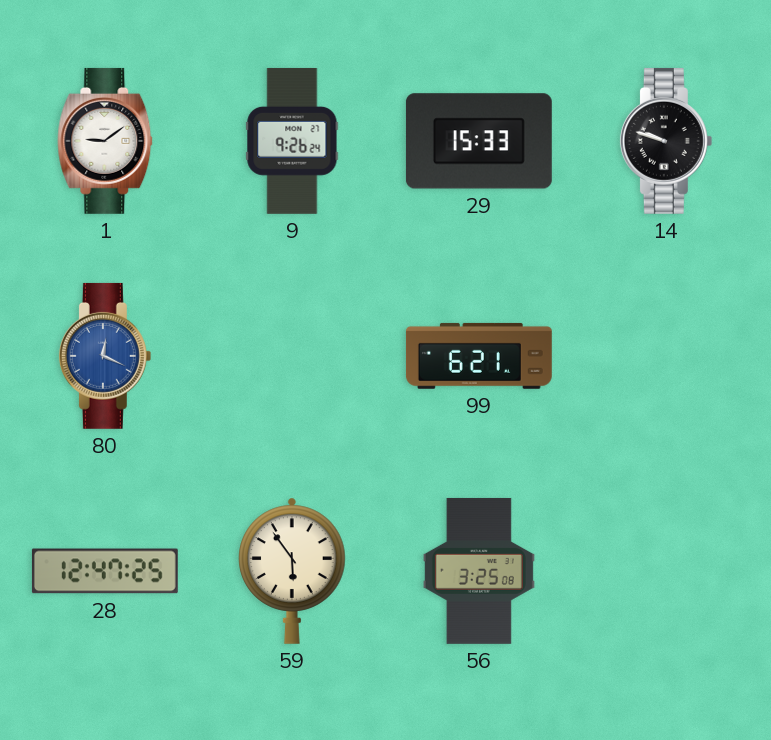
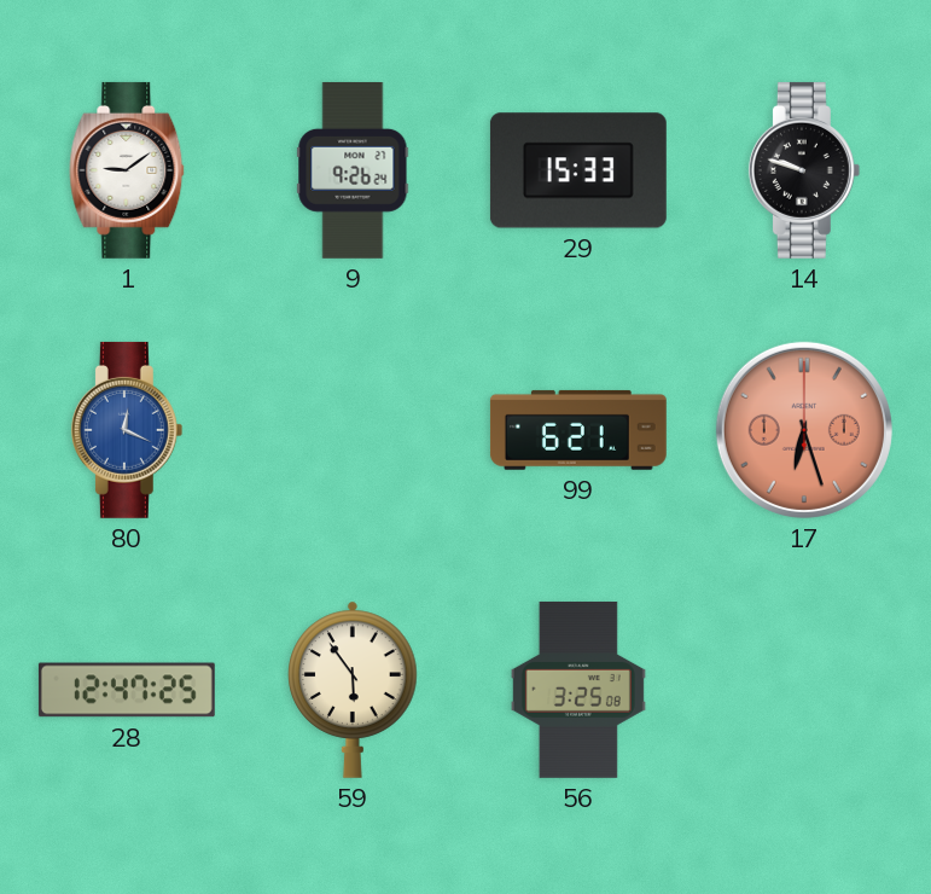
17: none -> 6:27
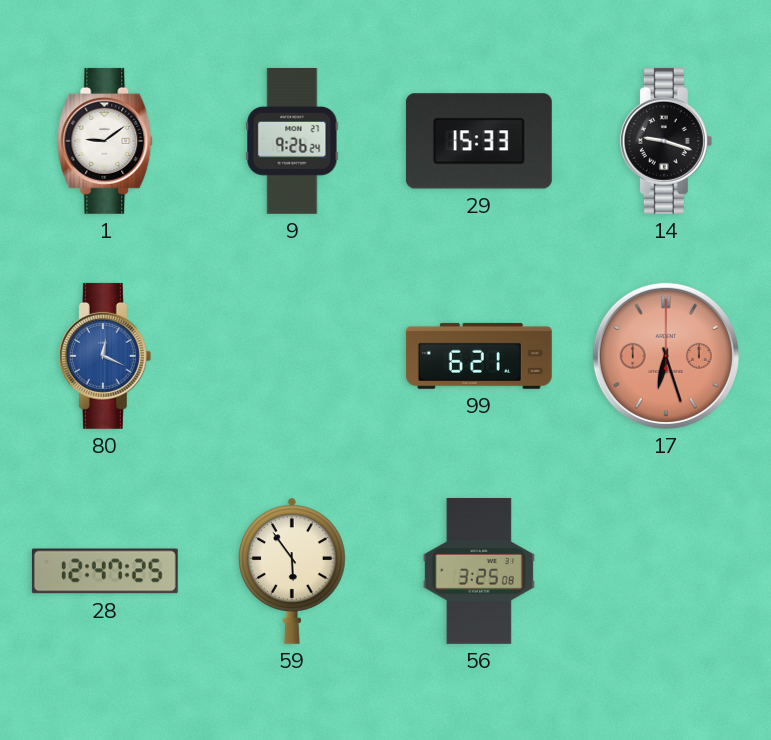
14: 9:48 -> 9:18
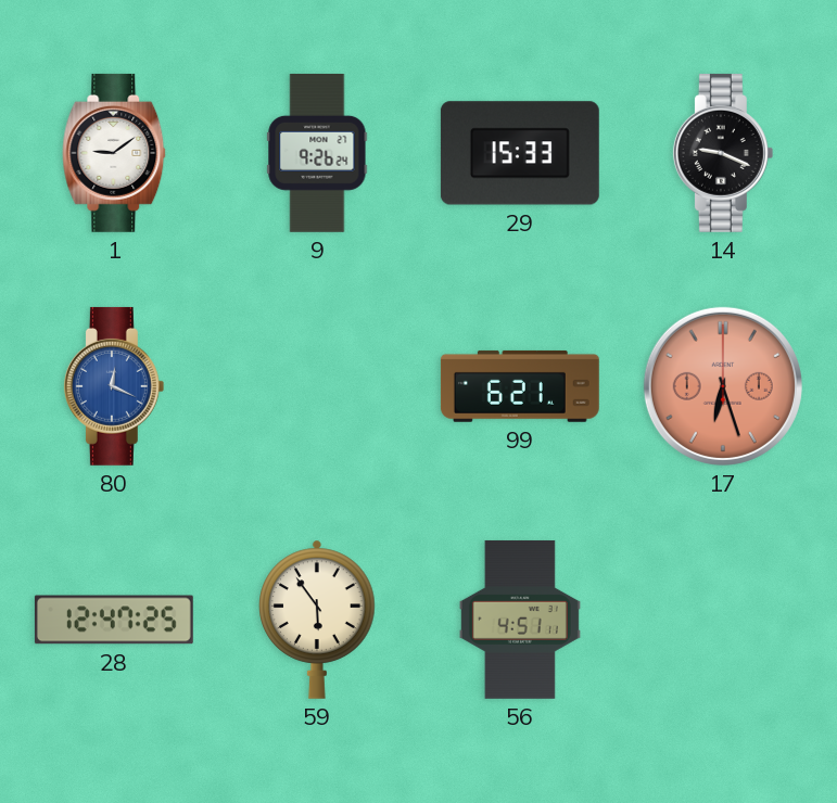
14: 9:18 -> 9:19
56: 3:25 -> 4:51
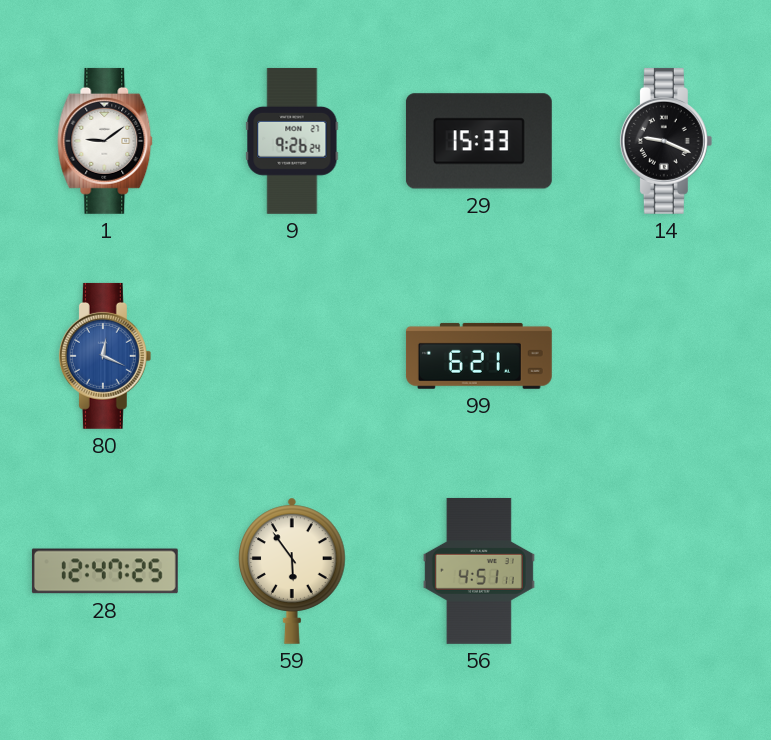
17: 6:27 -> none
